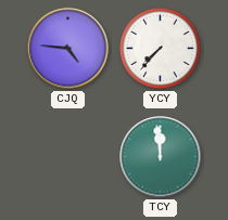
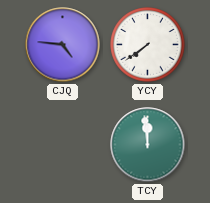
YCY: 7:37 -> 7:39
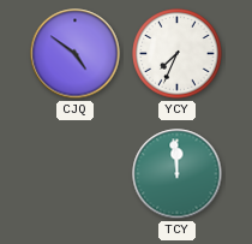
CJQ: 4:46 -> 4:51
YCY: 7:39 -> 7:34
